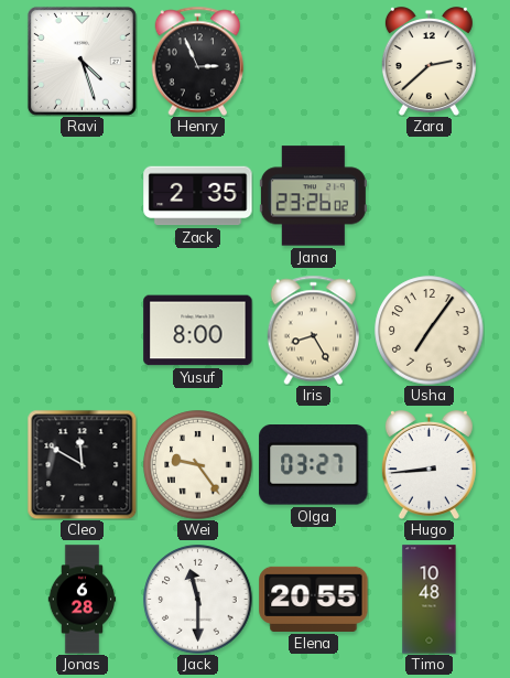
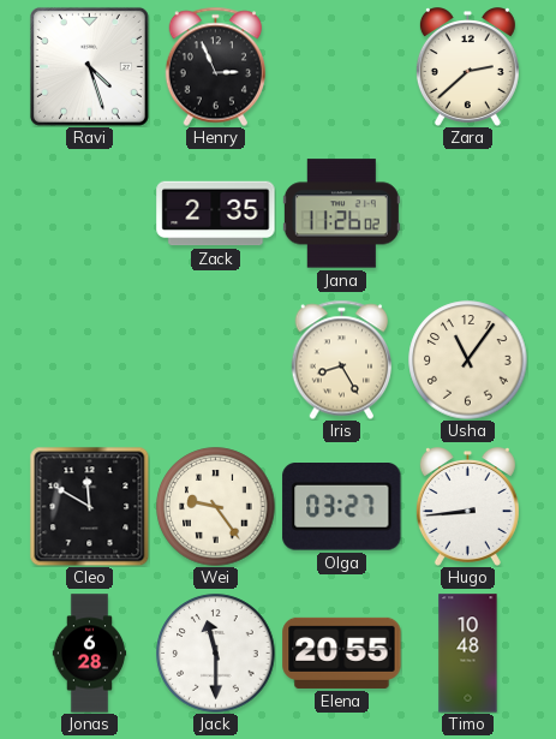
Jana: 23:26 -> 11:26
Yusuf: 8:00 -> none
Usha: 7:06 -> 11:06
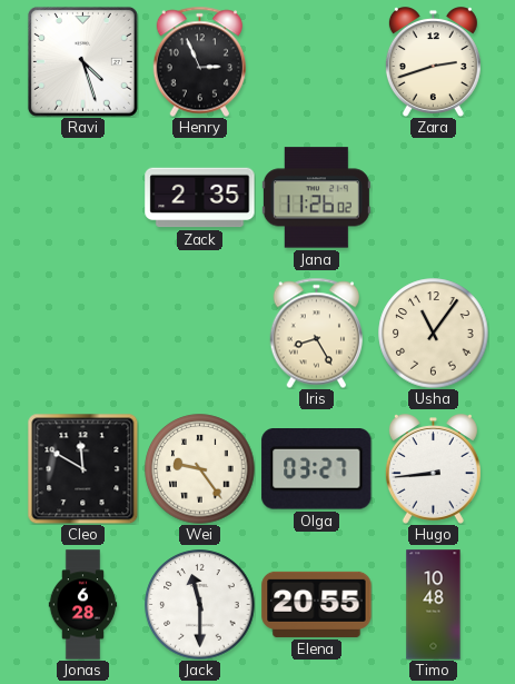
Zara: 2:38 -> 2:42
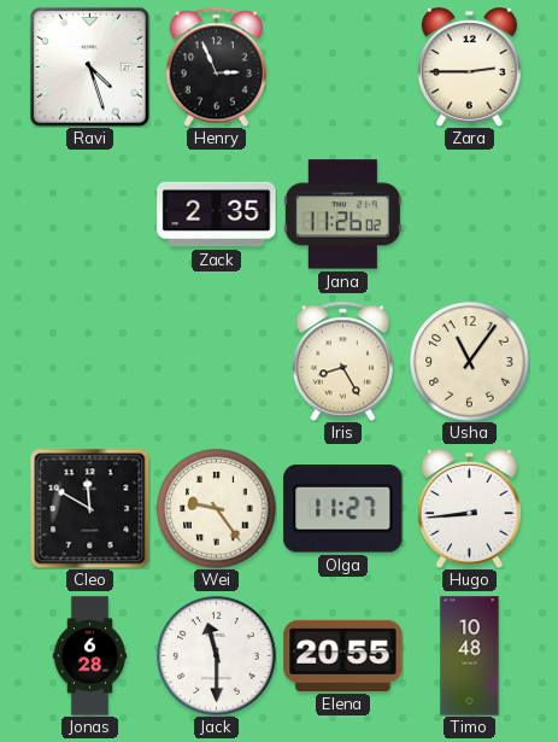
Zara: 2:42 -> 2:45
Olga: 03:27 -> 11:27
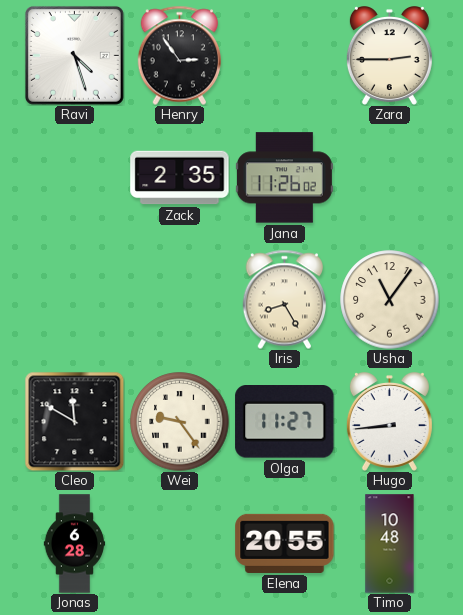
Henry: 2:56 -> 2:54
Jack: 11:30 -> none
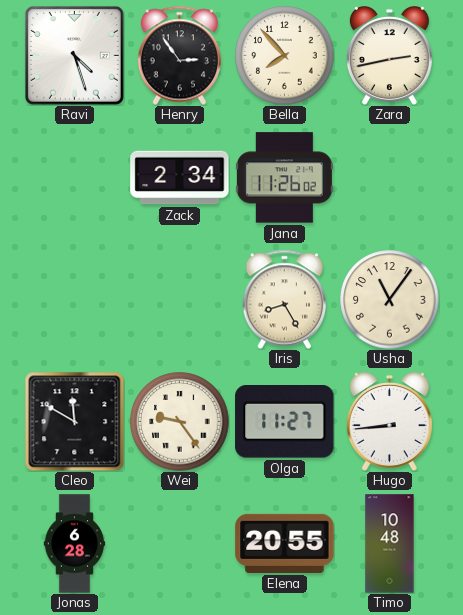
Bella: none -> 7:53
Zara: 2:45 -> 2:43
Zack: 2:35 -> 2:34
